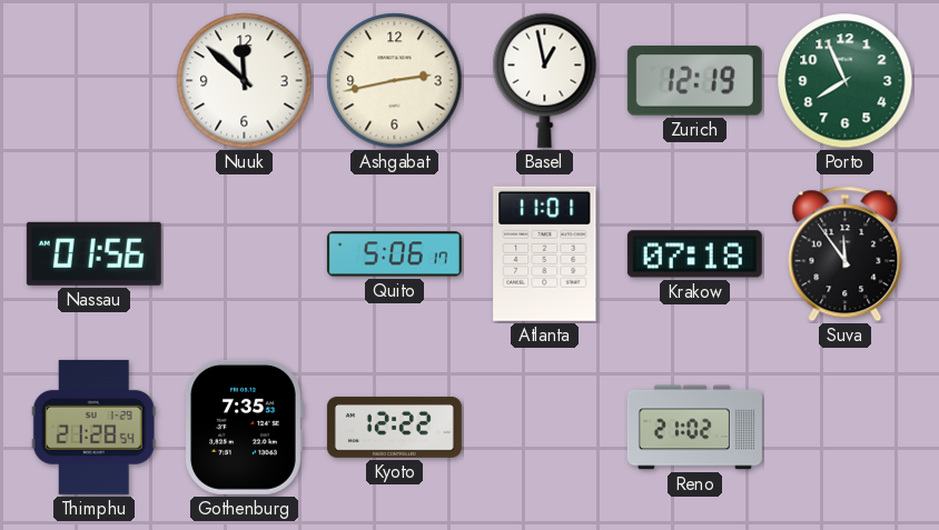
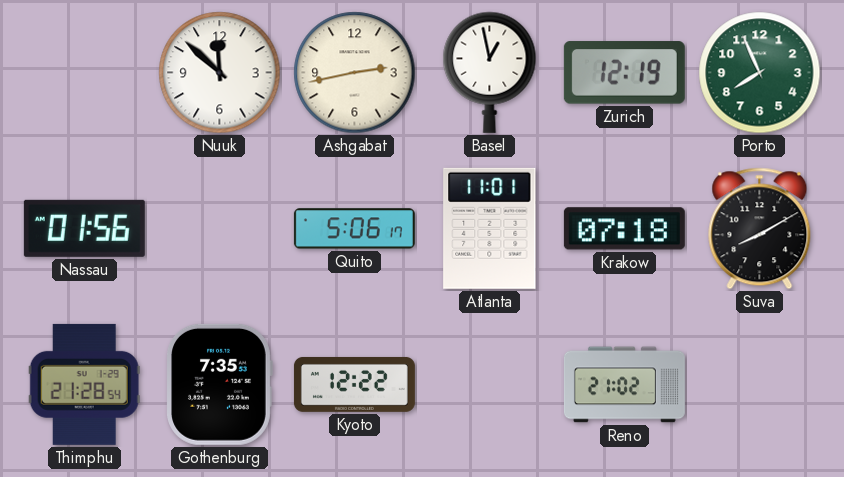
Suva: 11:54 -> 8:10
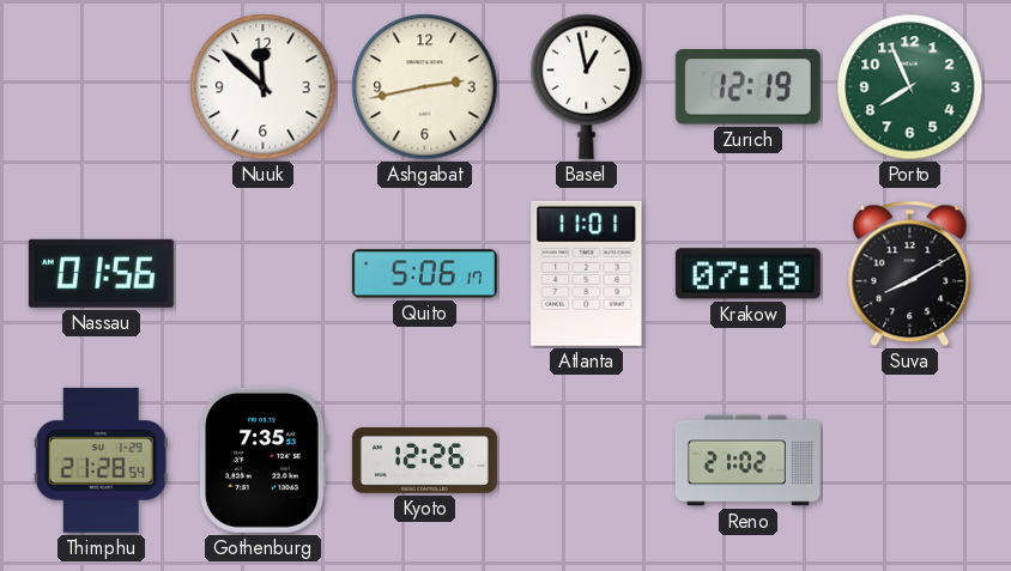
Kyoto: 12:22 -> 12:26
